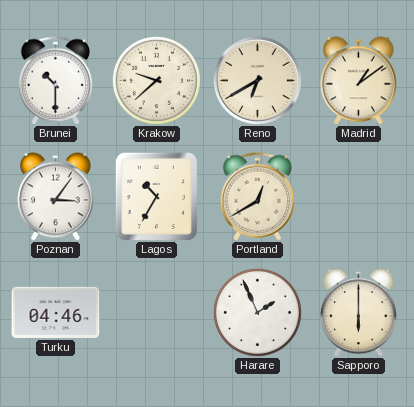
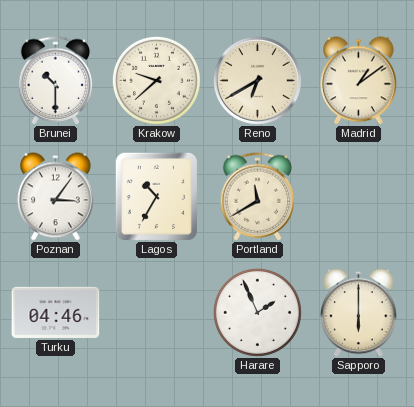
Portland: 12:40 -> 11:40
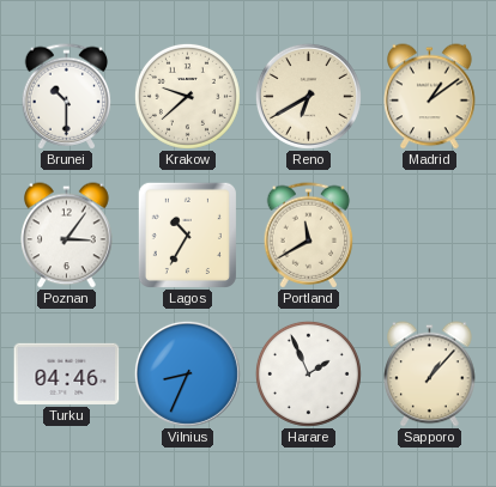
Vilnius: none -> 8:34
Sapporo: 6:00 -> 1:07
